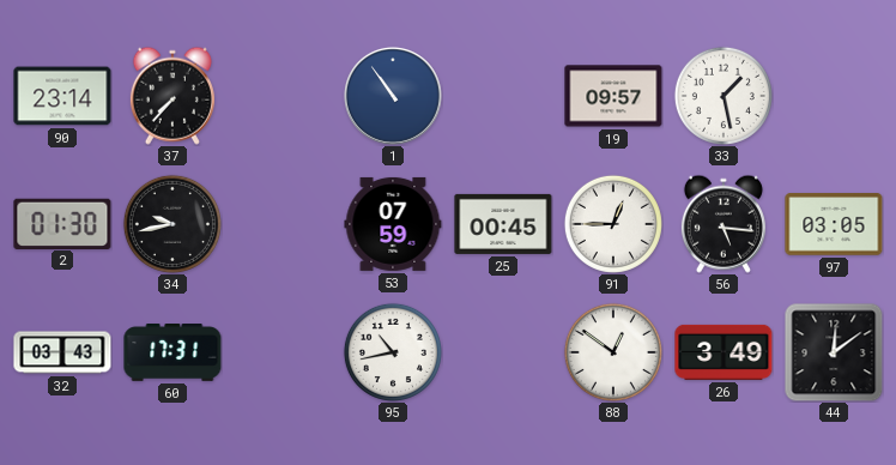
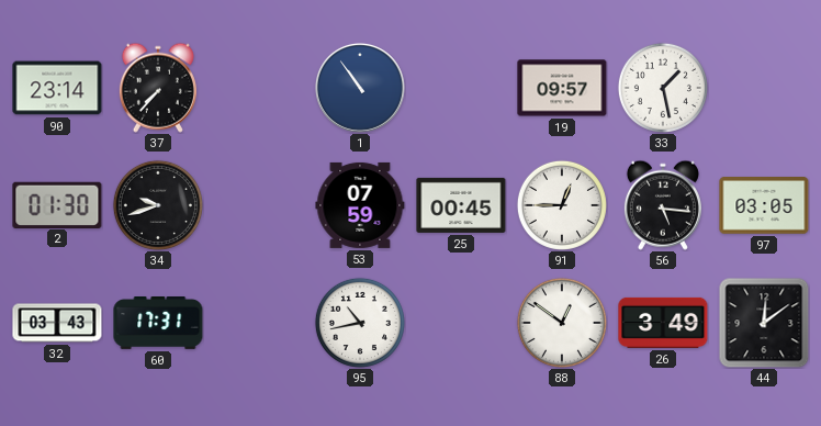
34: 9:43 -> 9:42
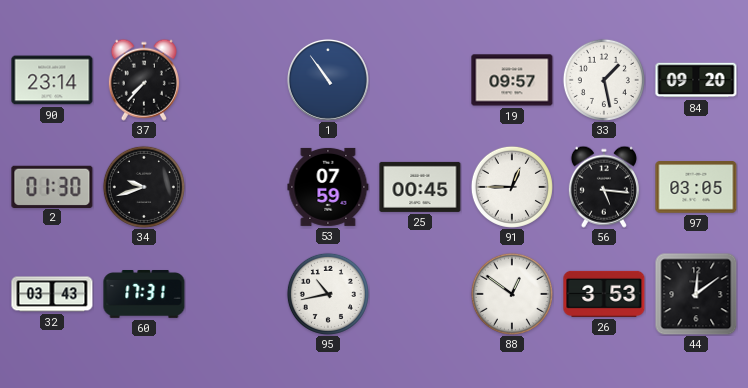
84: none -> 09:20
26: 3:49 -> 3:53
